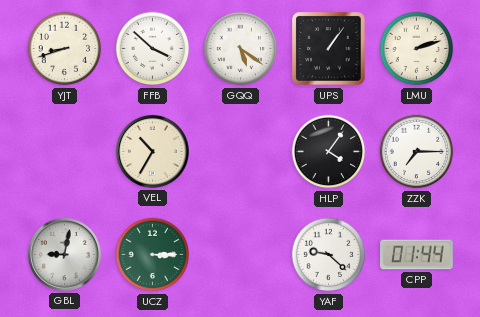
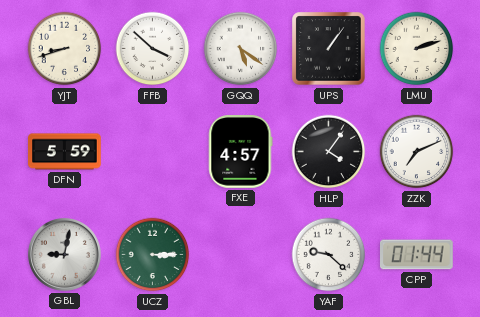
DFN: none -> 5:59
VEL: 10:35 -> none
FXE: none -> 4:57
ZZK: 7:15 -> 7:11
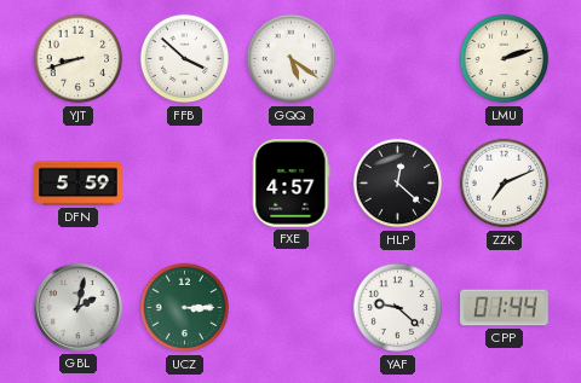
UPS: 1:06 -> none
HLP: 4:06 -> 12:22
GBL: 9:02 -> 2:02
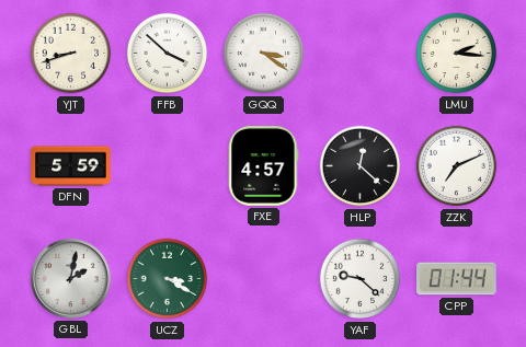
GQQ: 5:21 -> 3:21
LMU: 2:12 -> 2:16
UCZ: 3:15 -> 3:20
